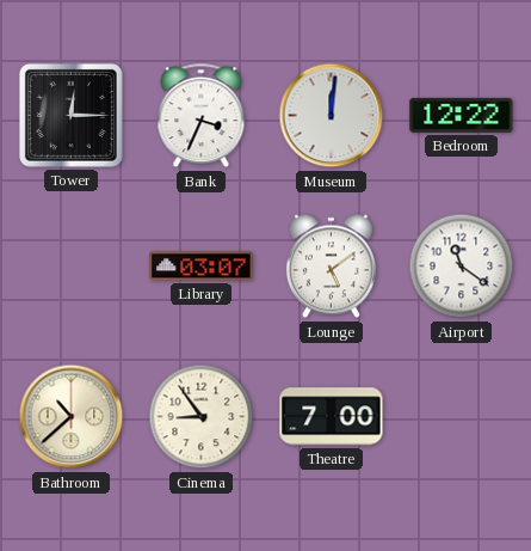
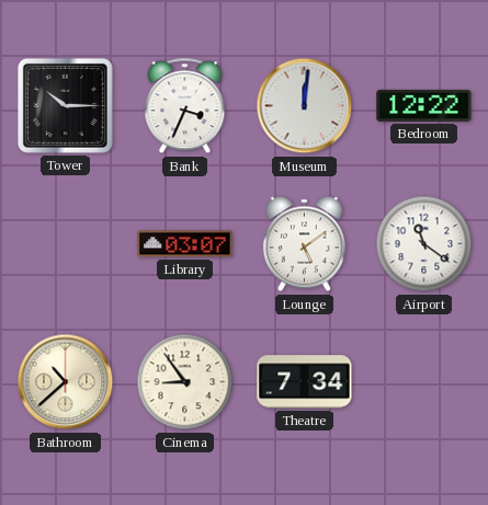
Tower: 12:15 -> 10:15
Theatre: 7:00 -> 7:34
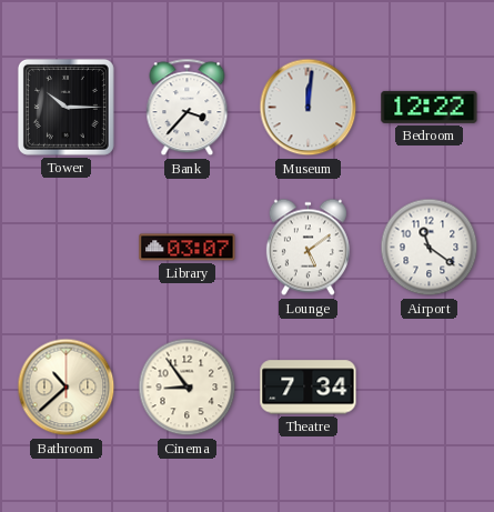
Bank: 3:34 -> 3:37
